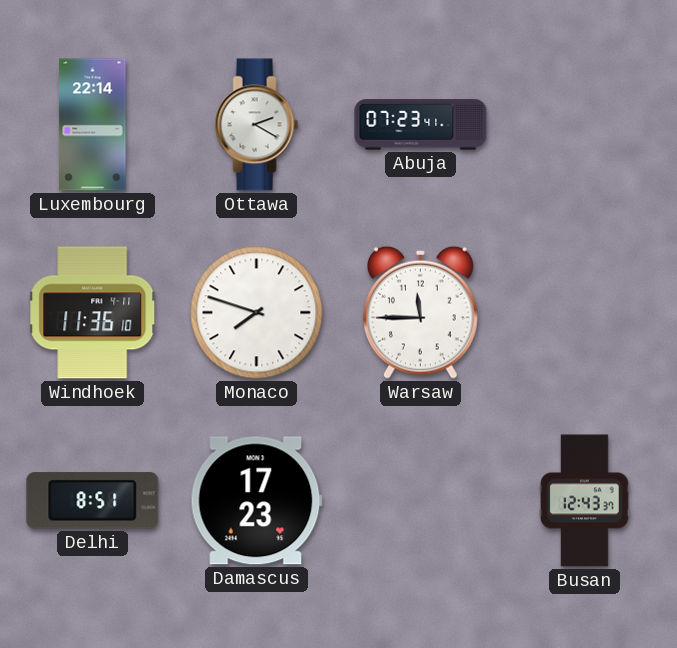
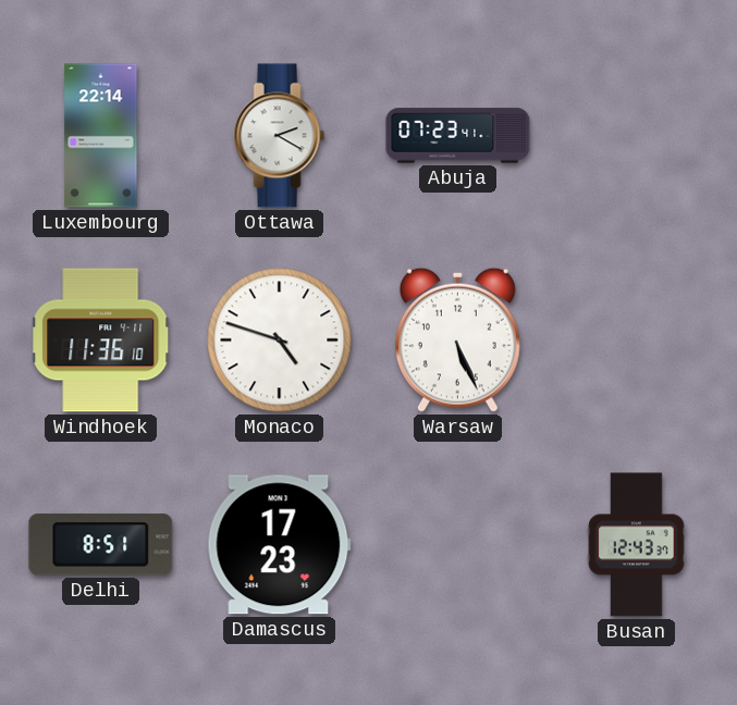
Monaco: 7:48 -> 4:48
Warsaw: 11:45 -> 5:26
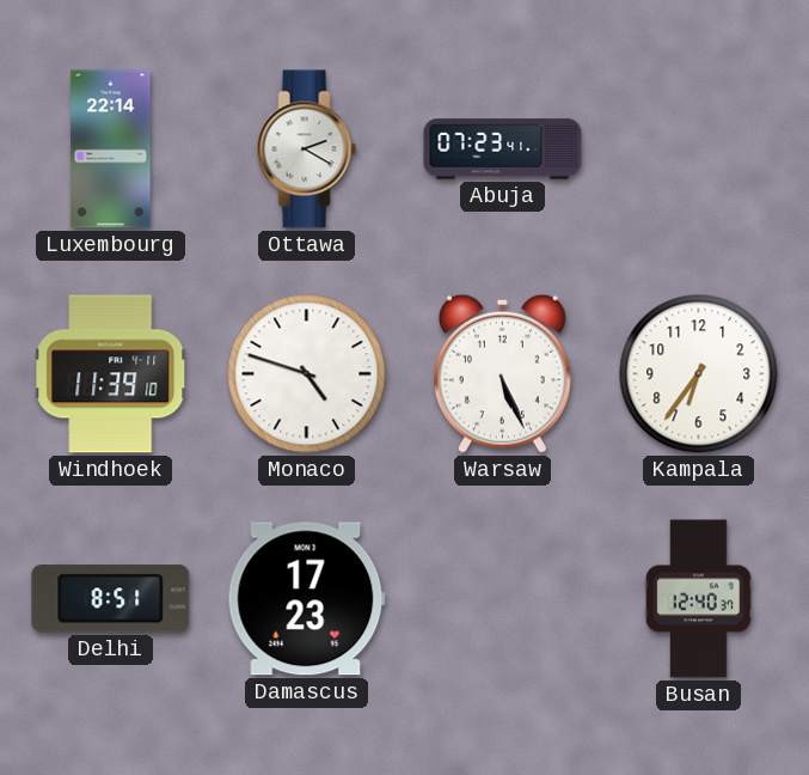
Windhoek: 11:36 -> 11:39
Kampala: none -> 6:36
Busan: 12:43 -> 12:40
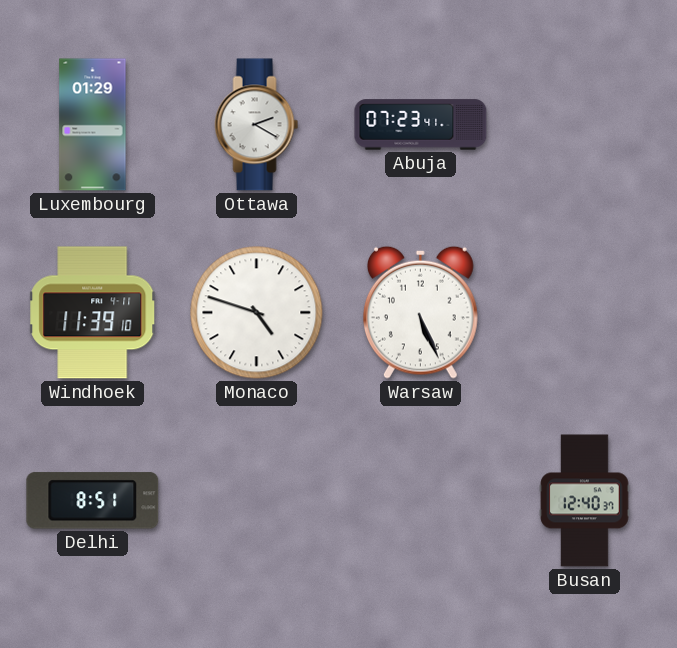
Luxembourg: 22:14 -> 01:29
Kampala: 6:36 -> none
Damascus: 17:23 -> none
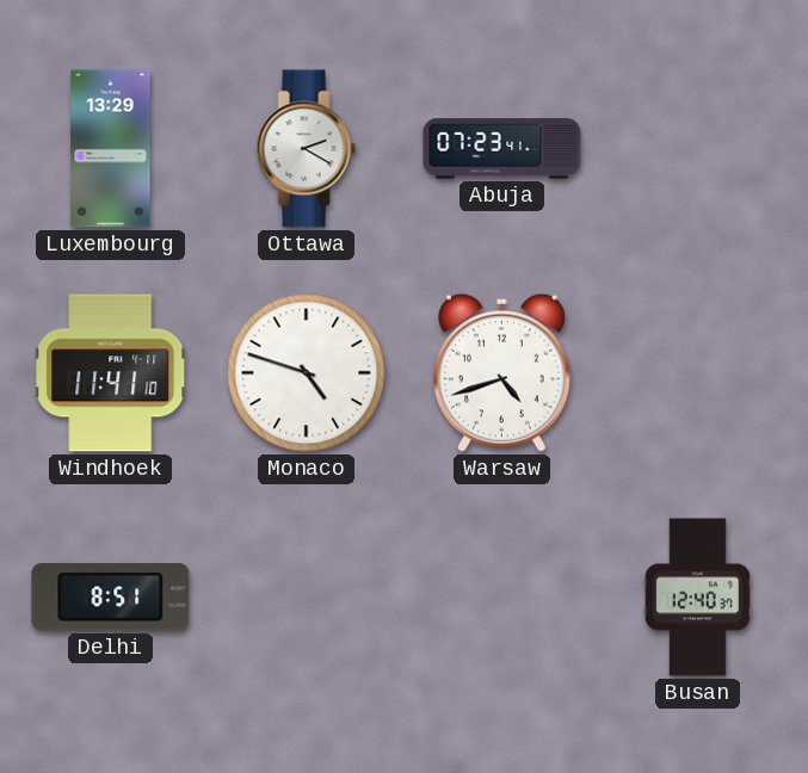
Luxembourg: 01:29 -> 13:29
Windhoek: 11:39 -> 11:41
Warsaw: 5:26 -> 4:42
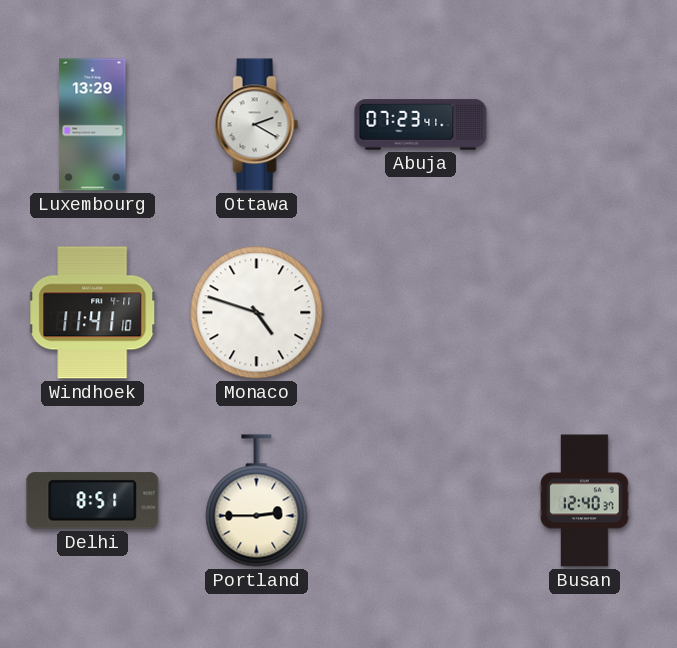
Warsaw: 4:42 -> none
Portland: none -> 2:45
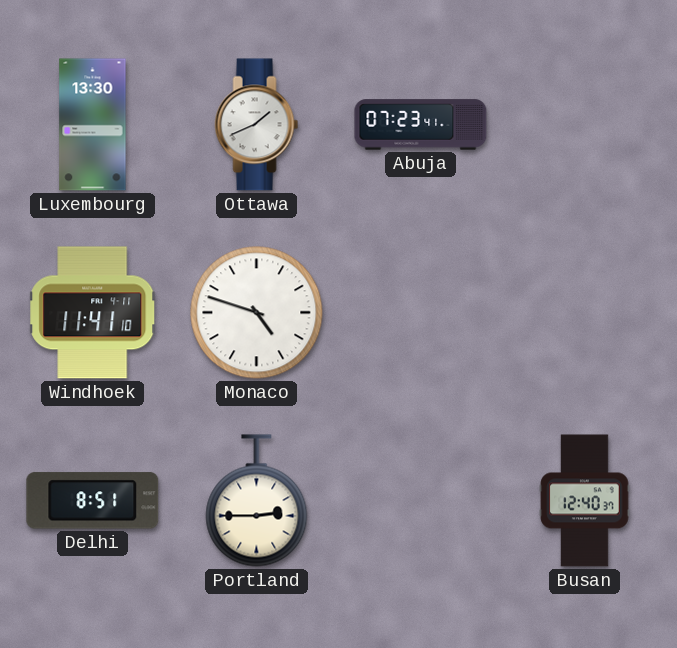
Luxembourg: 13:29 -> 13:30
Ottawa: 2:20 -> 1:41
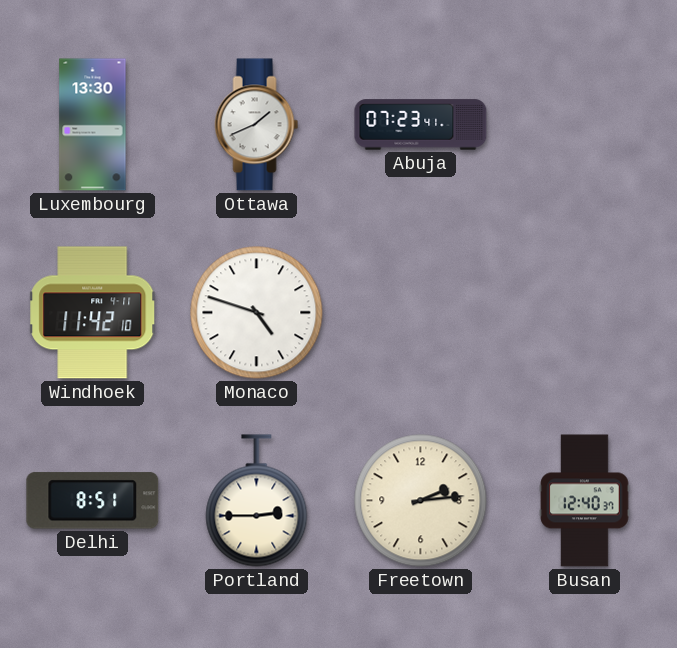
Windhoek: 11:41 -> 11:42
Freetown: none -> 2:14
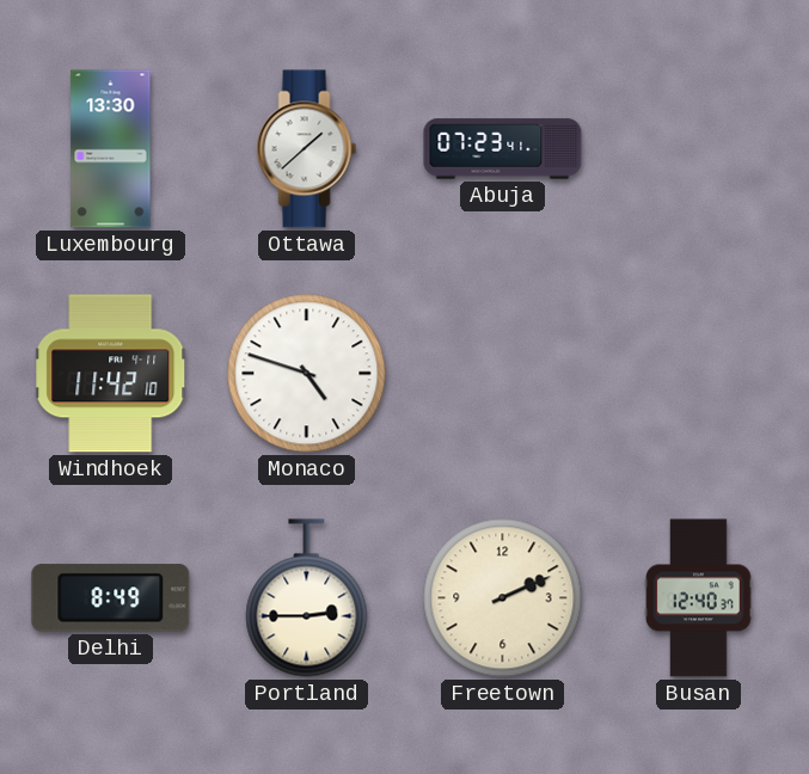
Ottawa: 1:41 -> 1:38
Delhi: 8:51 -> 8:49
Freetown: 2:14 -> 2:11
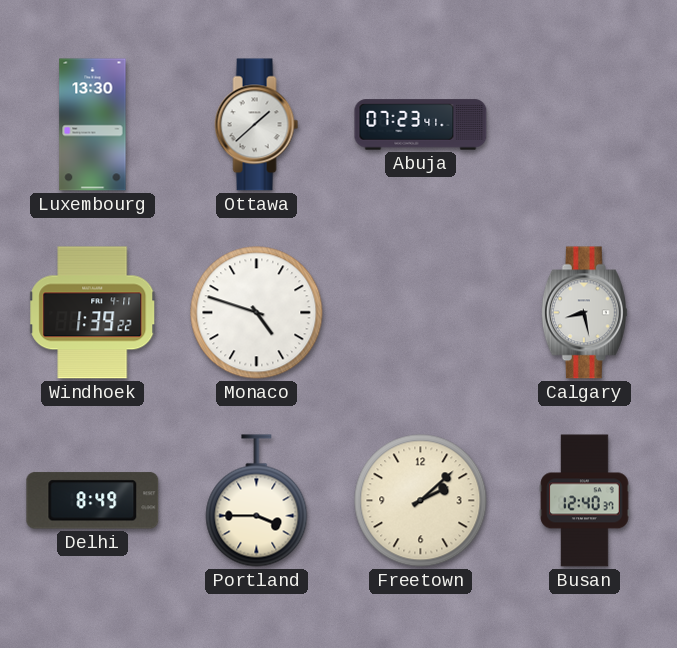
Windhoek: 11:42 -> 1:39
Calgary: none -> 8:28
Portland: 2:45 -> 3:45
Freetown: 2:11 -> 2:08
